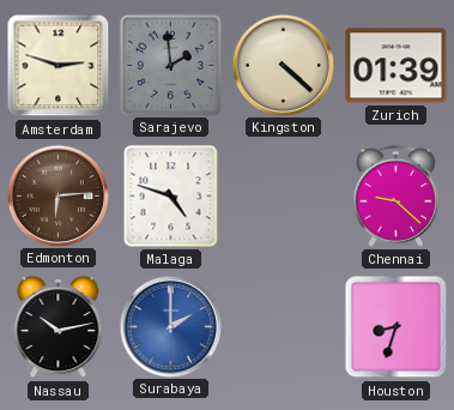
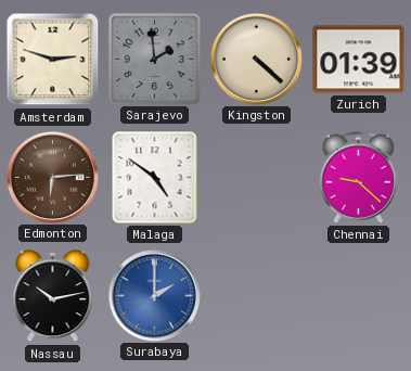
Malaga: 4:48 -> 4:51
Houston: 8:33 -> none
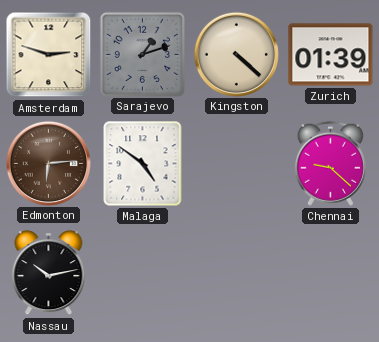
Sarajevo: 1:59 -> 1:12
Surabaya: 2:00 -> none
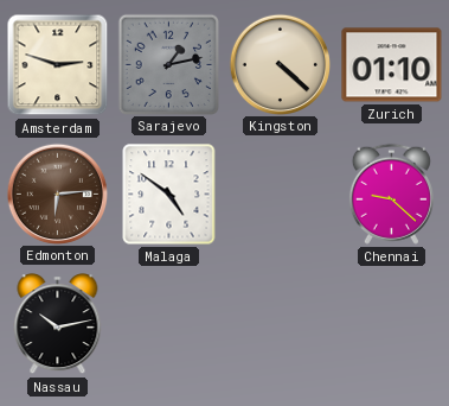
Sarajevo: 1:12 -> 1:13
Zurich: 01:39 -> 01:10
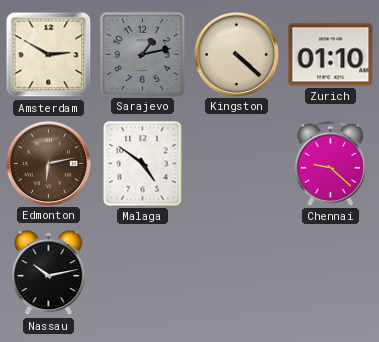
Amsterdam: 2:48 -> 2:50
Edmonton: 6:14 -> 6:13
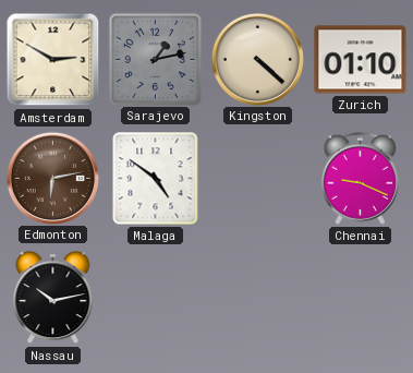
Chennai: 9:22 -> 9:19
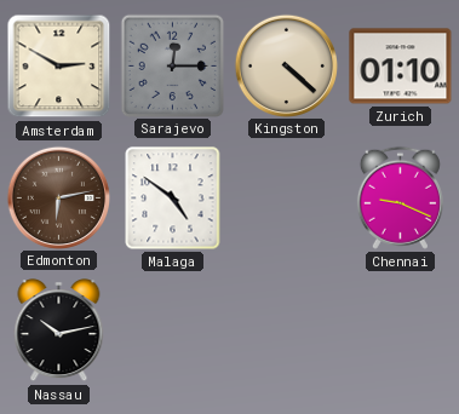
Sarajevo: 1:13 -> 12:15
